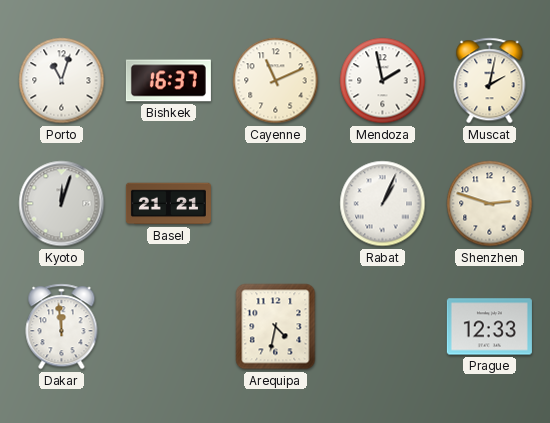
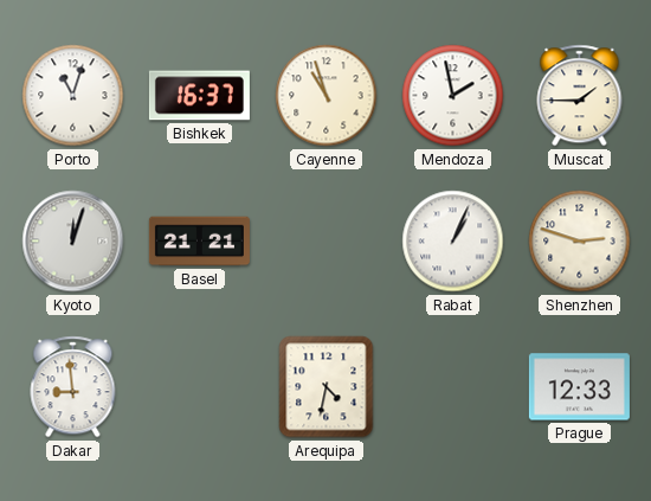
Cayenne: 11:11 -> 10:57
Muscat: 2:02 -> 1:45
Dakar: 11:59 -> 8:59
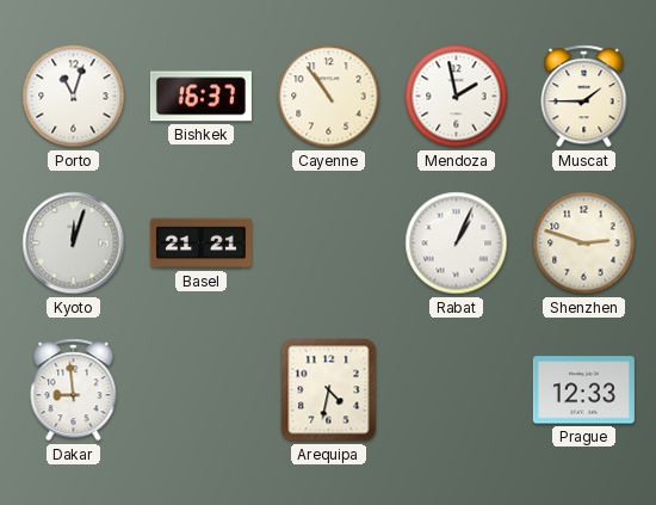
Cayenne: 10:57 -> 10:54
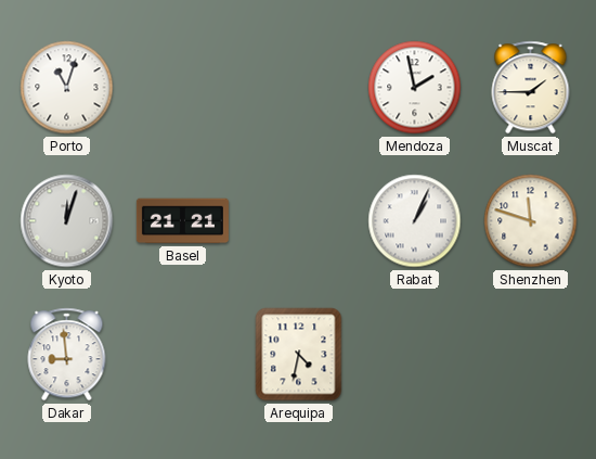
Bishkek: 16:37 -> none
Cayenne: 10:54 -> none
Shenzhen: 2:48 -> 11:48
Prague: 12:33 -> none
